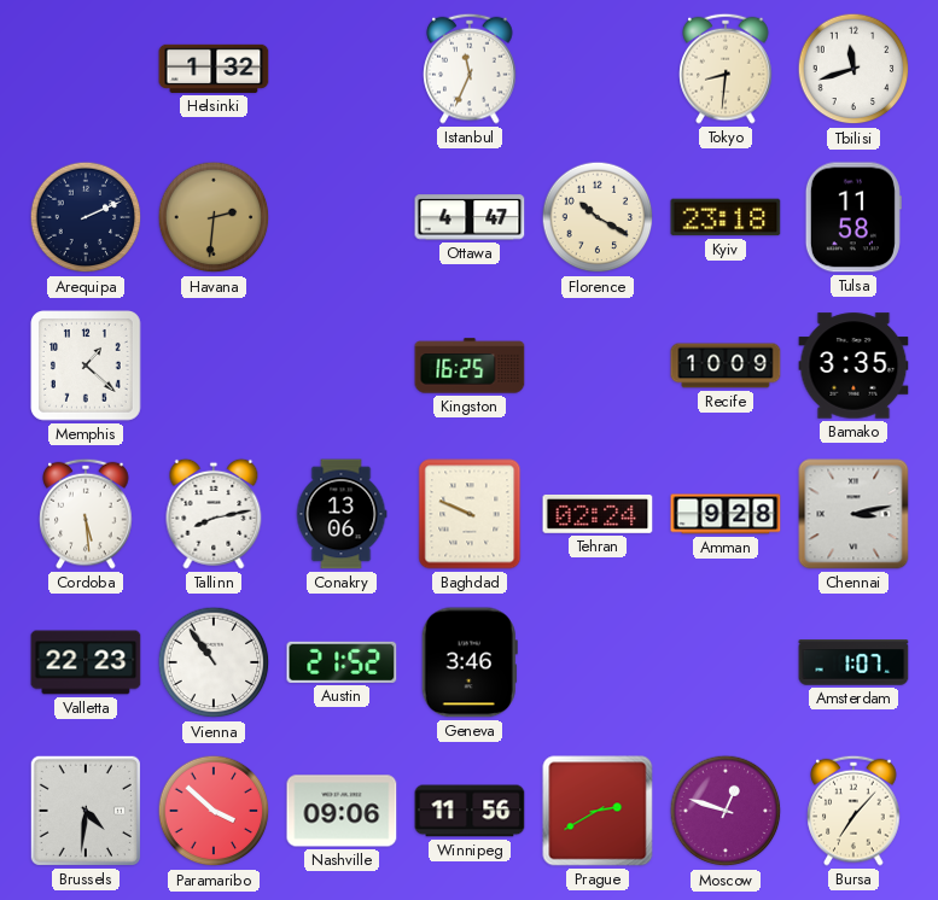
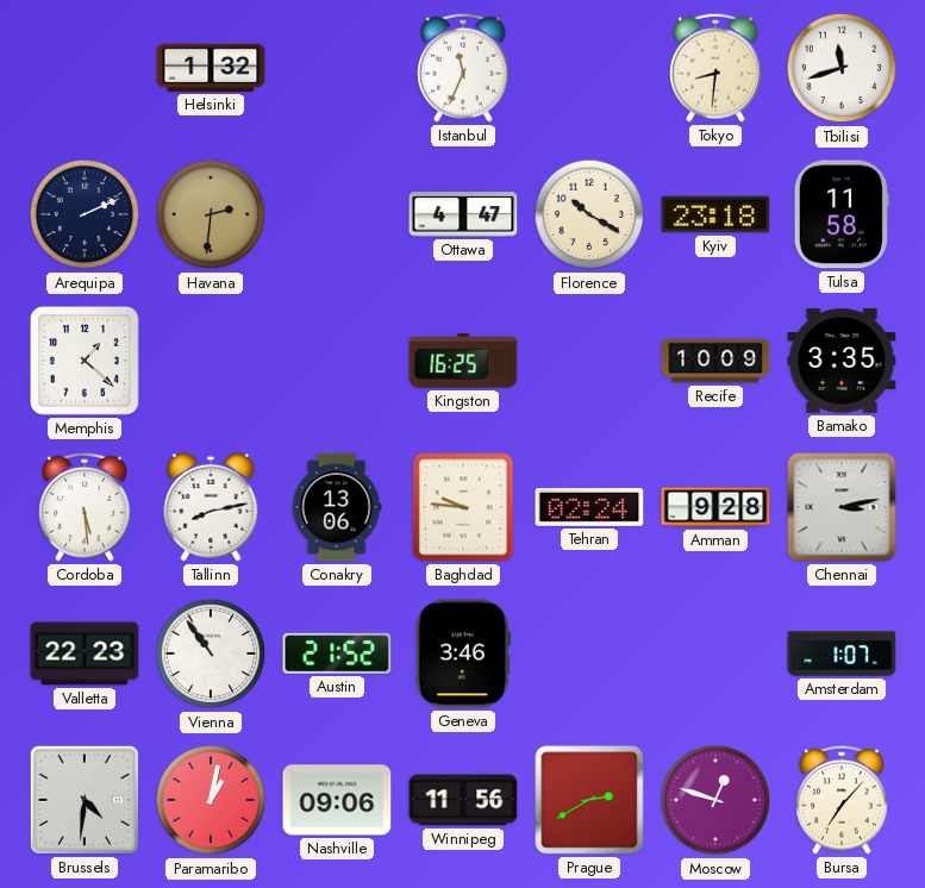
Baghdad: 9:49 -> 9:46
Paramaribo: 3:52 -> 1:02
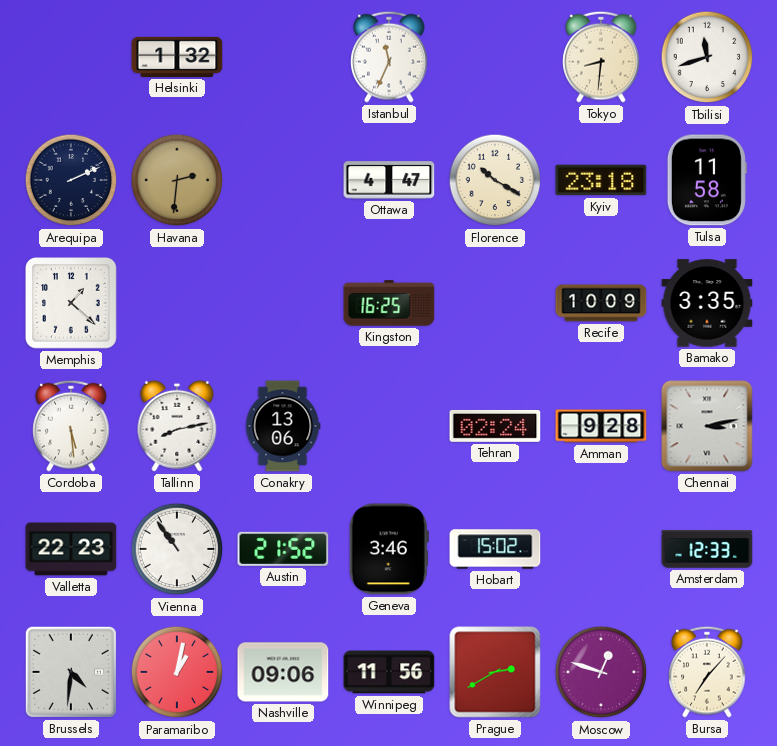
Baghdad: 9:46 -> none
Hobart: none -> 15:02
Amsterdam: 1:07 -> 12:33
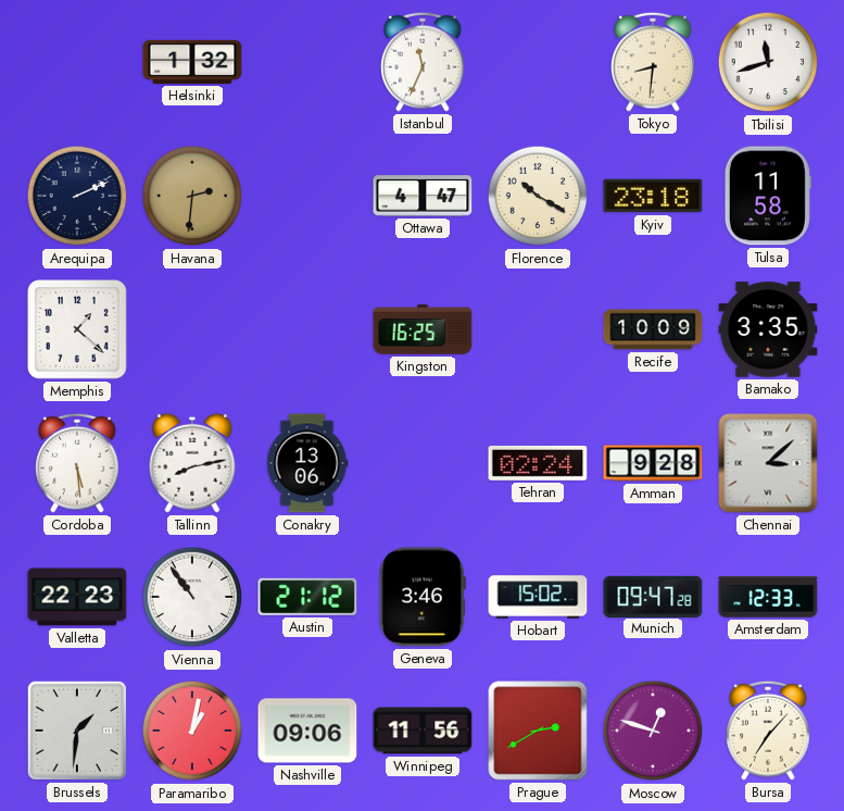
Chennai: 3:13 -> 3:08
Austin: 21:52 -> 21:12
Munich: none -> 09:47
Brussels: 4:31 -> 1:31
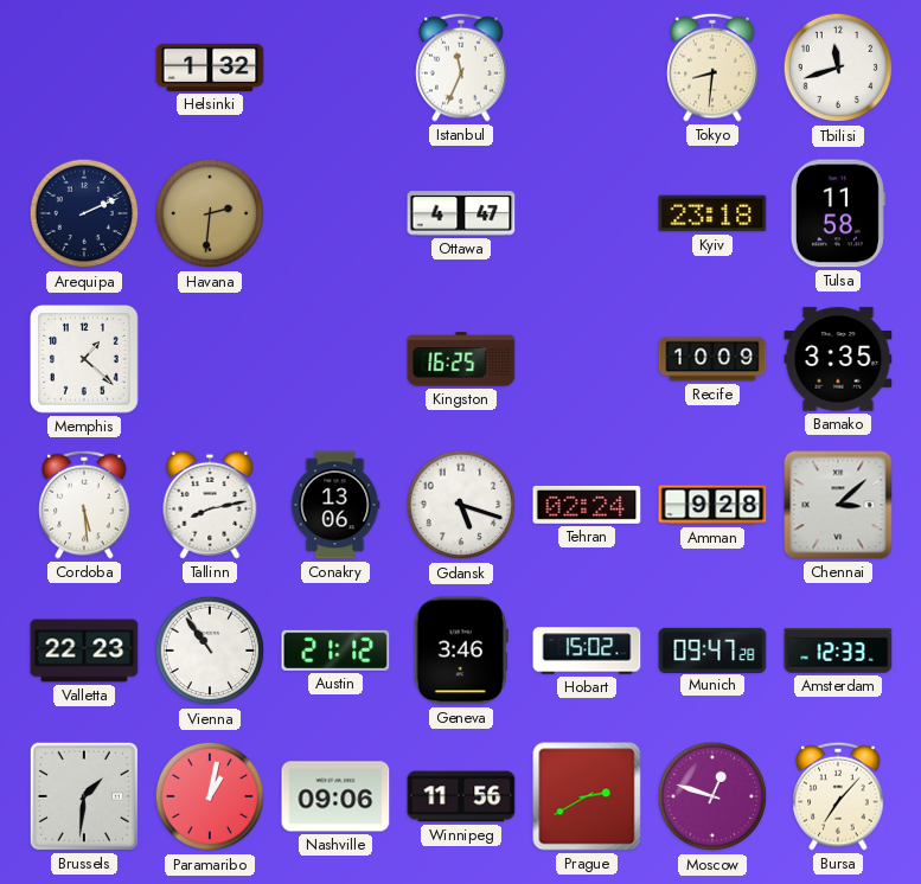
Florence: 10:20 -> none
Gdansk: none -> 5:18
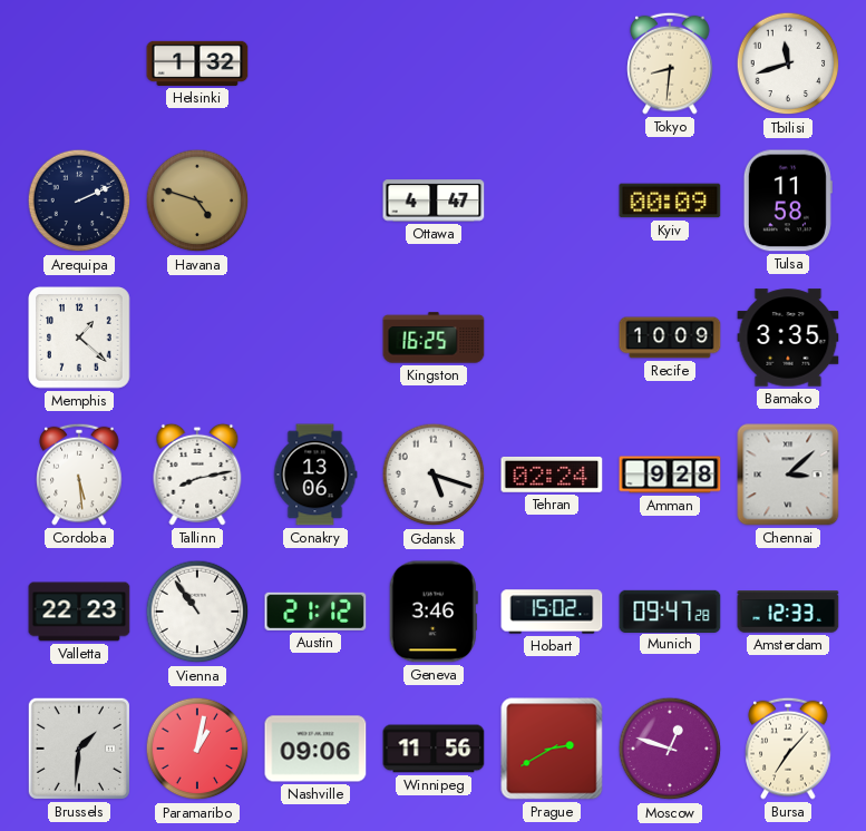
Istanbul: 11:34 -> none
Havana: 2:31 -> 4:48
Kyiv: 23:18 -> 00:09
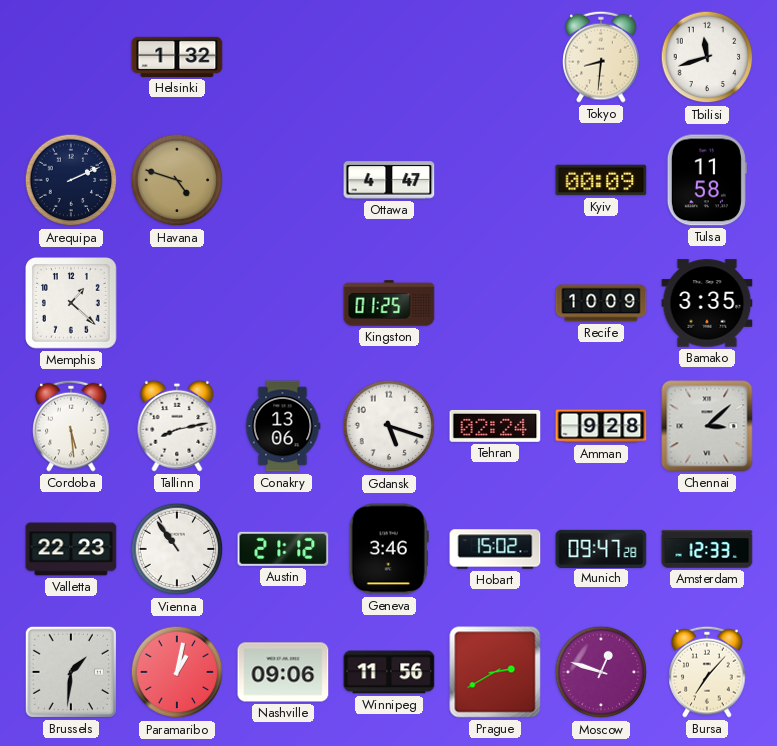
Kingston: 16:25 -> 01:25
